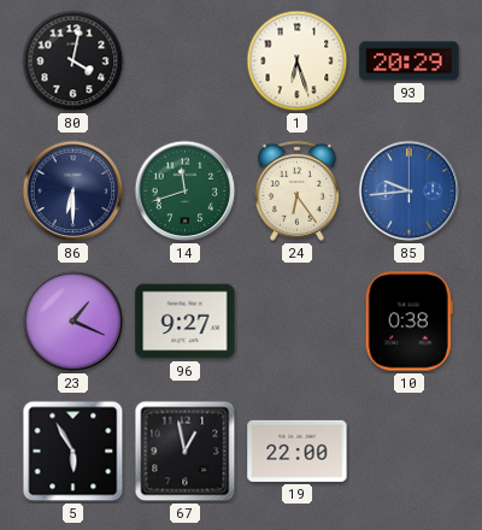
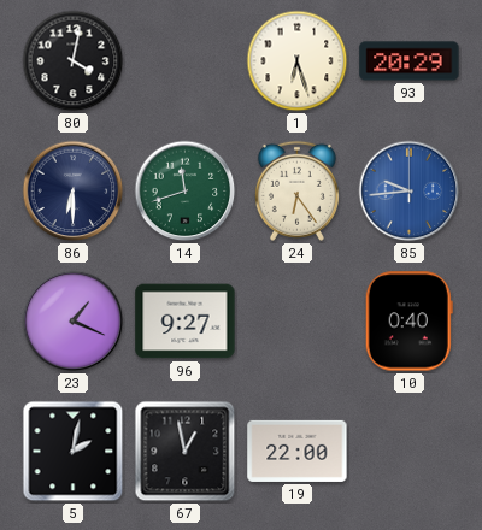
10: 0:38 -> 0:40
5: 5:55 -> 2:02
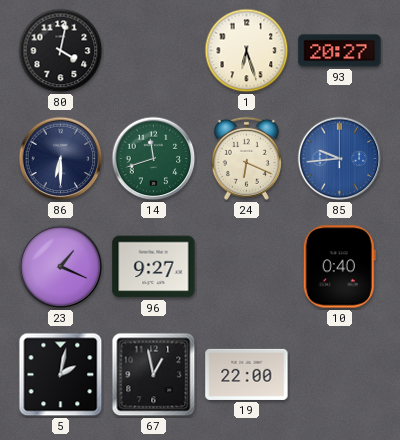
93: 20:29 -> 20:27
24: 6:24 -> 6:19
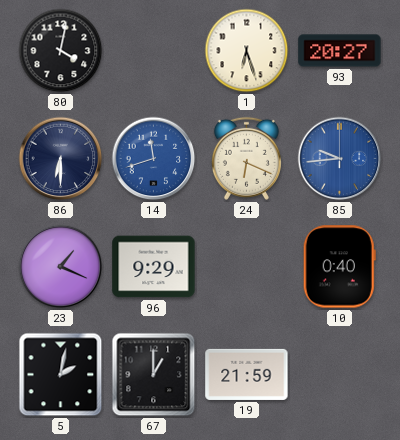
14 dial: green -> blue
96: 9:27 -> 9:29
67: 12:58 -> 1:00
19: 22:00 -> 21:59
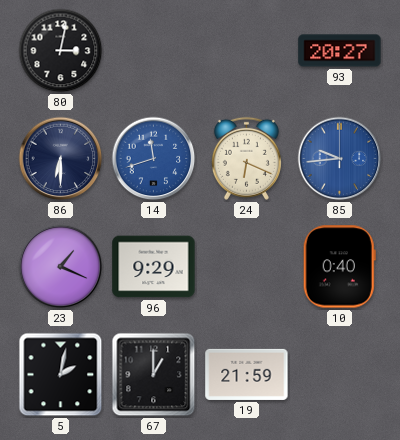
80: 4:02 -> 3:02
1: 6:27 -> none
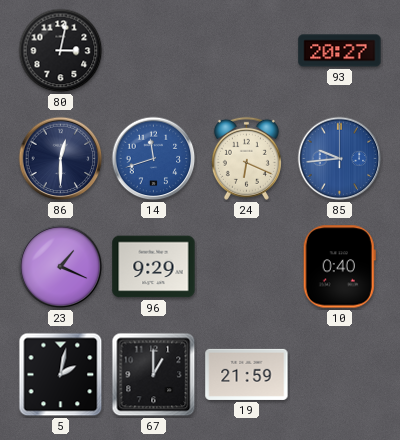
86: 6:30 -> 12:30
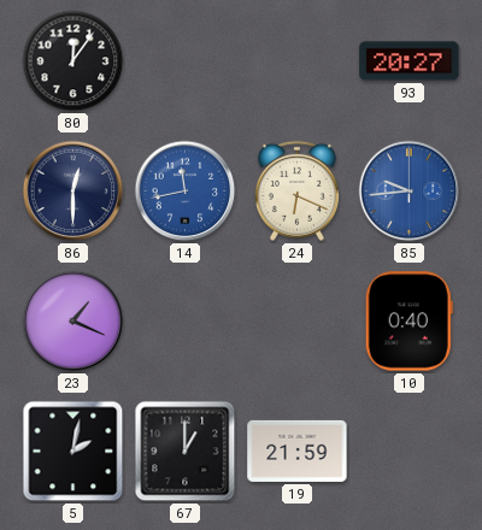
80: 3:02 -> 12:06
14: 11:42 -> 11:43
96: 9:29 -> none
